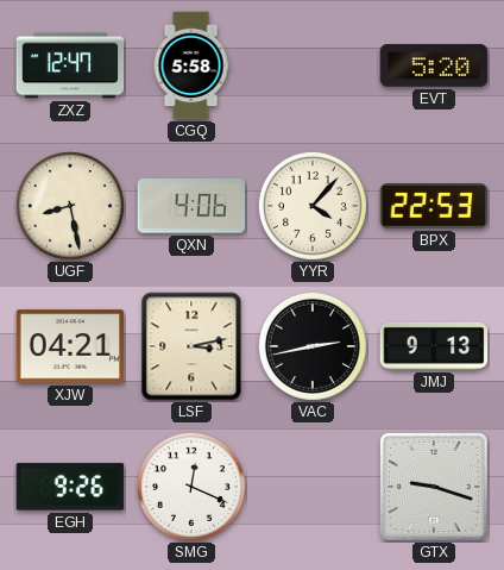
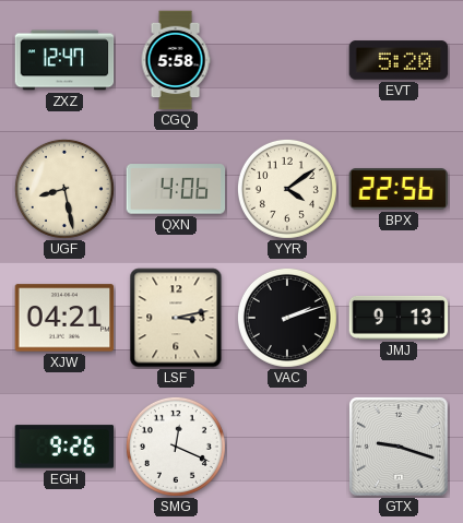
YYR: 4:07 -> 4:09
BPX: 22:53 -> 22:56
VAC: 2:43 -> 2:12
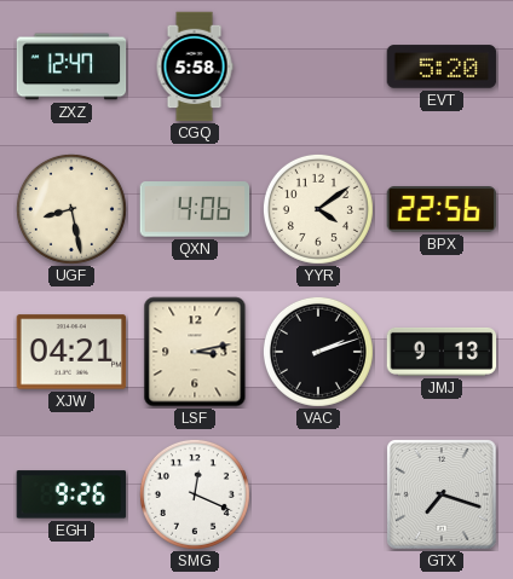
GTX: 9:18 -> 7:18
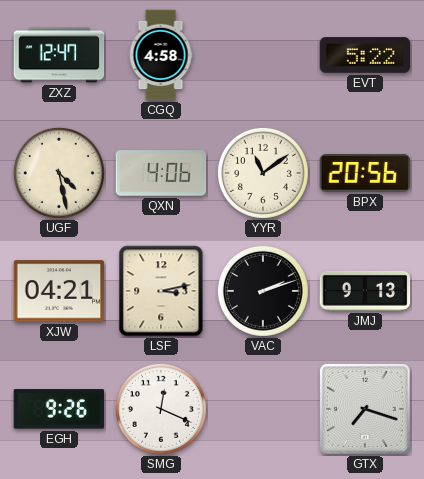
CGQ: 5:58 -> 4:58
EVT: 5:20 -> 5:22
UGF: 8:28 -> 4:28
YYR: 4:09 -> 11:09
BPX: 22:56 -> 20:56
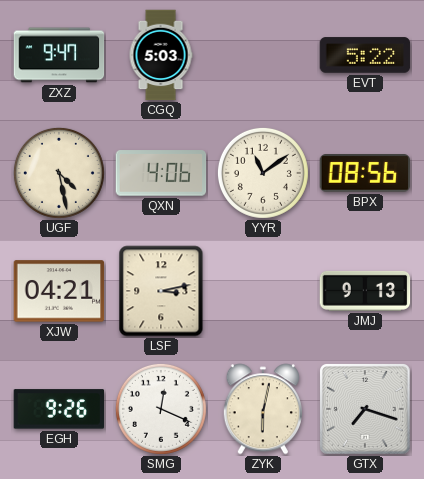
ZXZ: 12:47 -> 9:47
CGQ: 4:58 -> 5:03
BPX: 20:56 -> 08:56
VAC: 2:12 -> none
ZYK: none -> 6:02
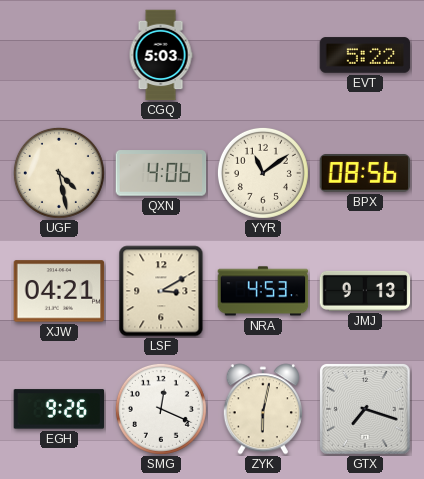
ZXZ: 9:47 -> none
LSF: 3:13 -> 3:10
NRA: none -> 4:53
